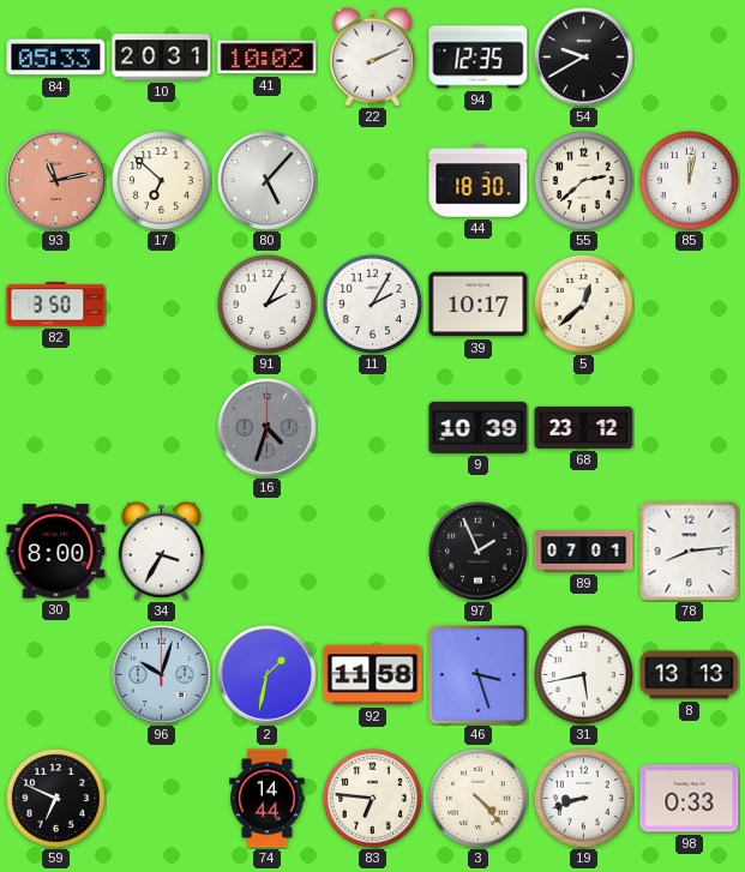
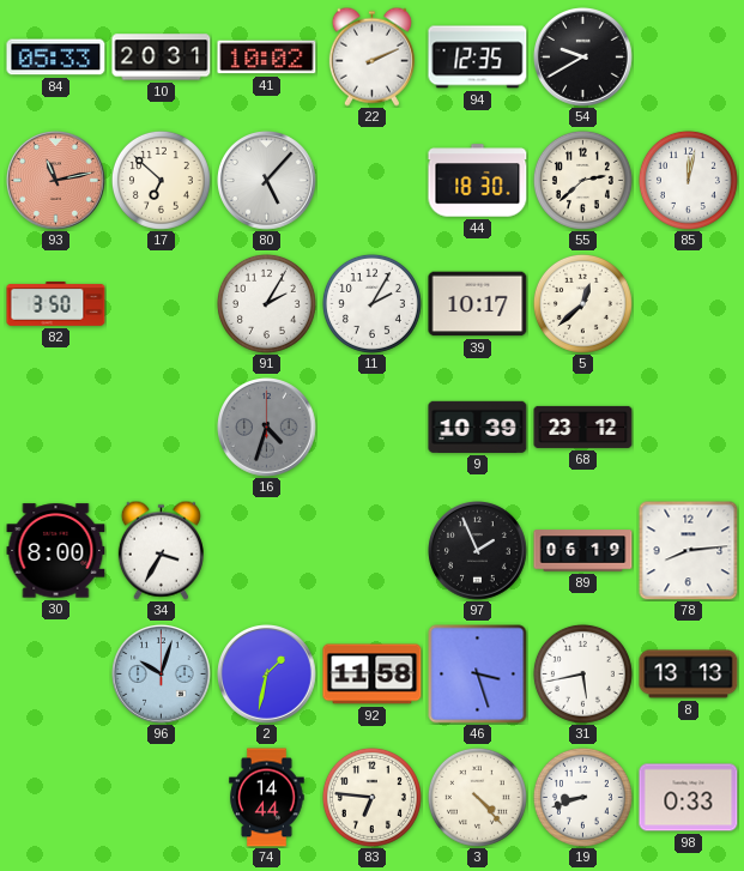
89: 07:01 -> 06:19
59: 6:49 -> none
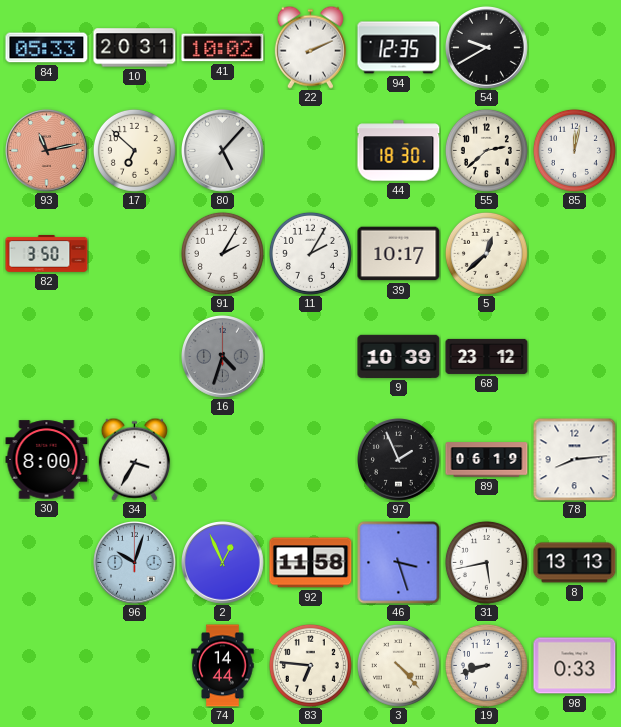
2: 1:32 -> 12:56
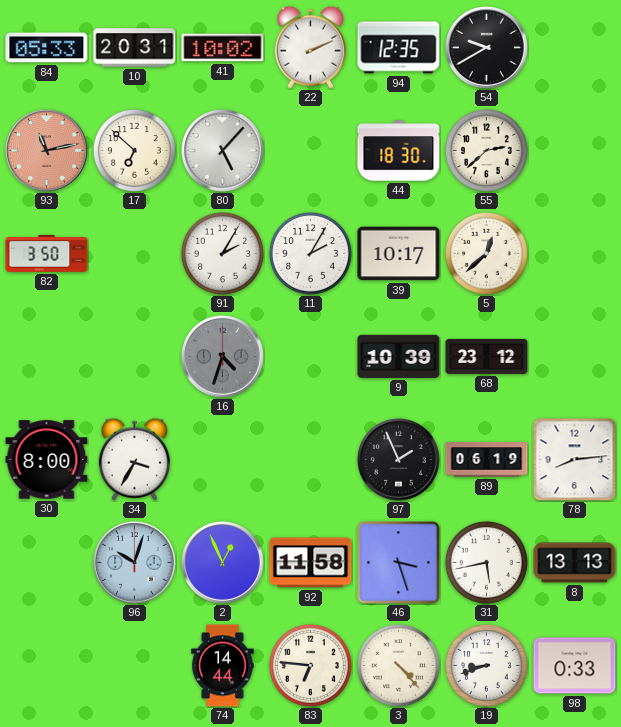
85: 12:02 -> none
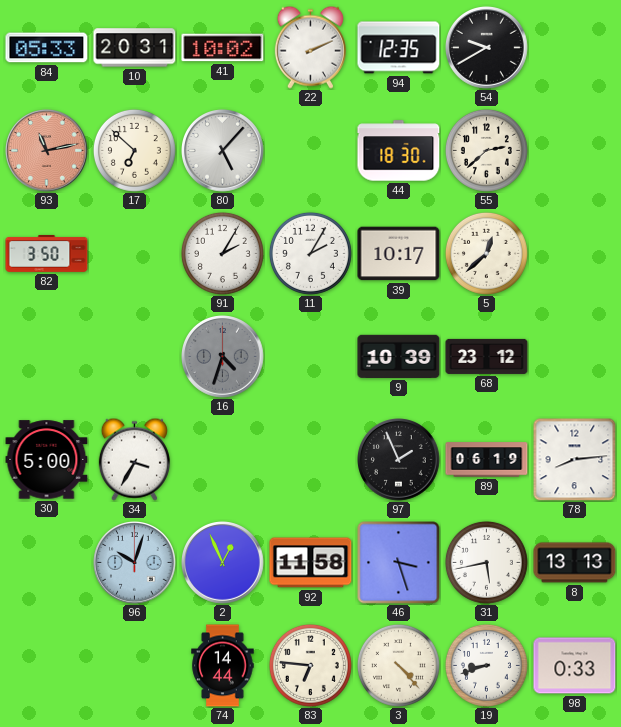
30: 8:00 -> 5:00
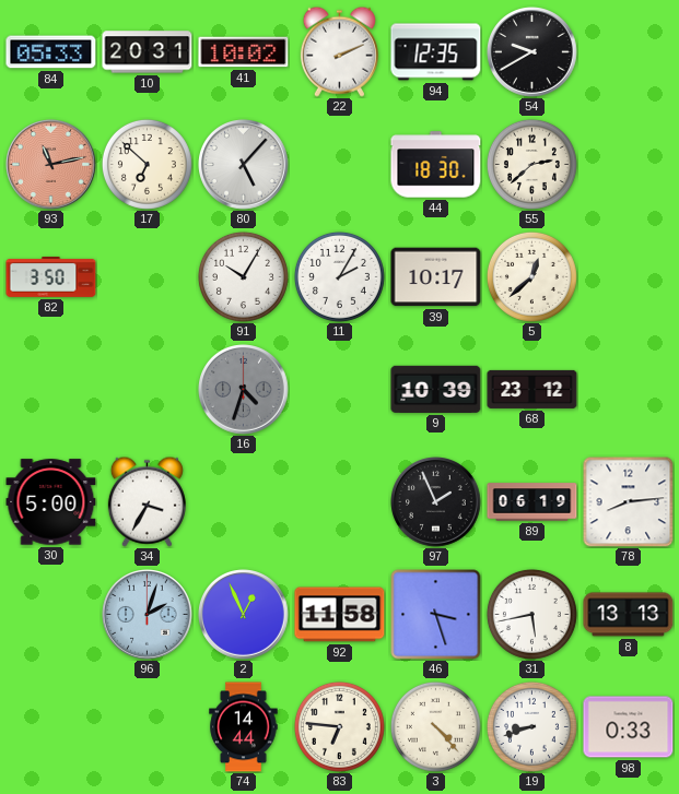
91: 2:05 -> 10:05
96: 10:03 -> 2:03
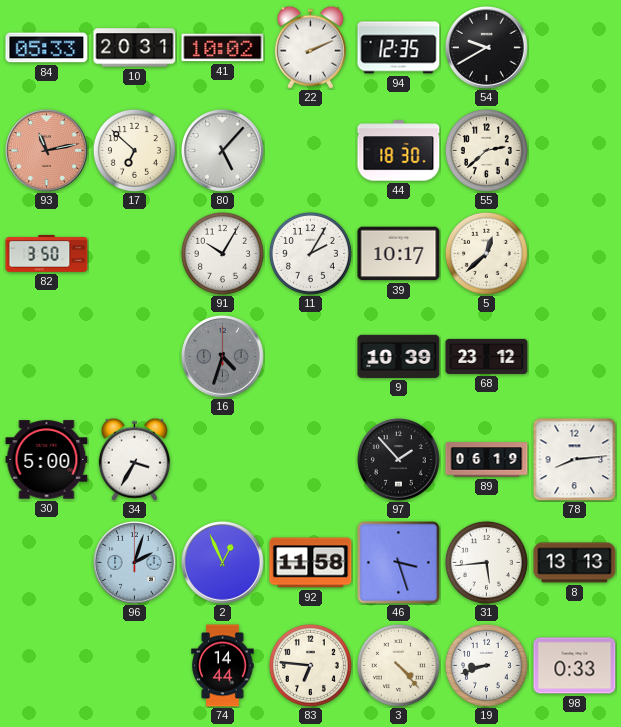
97: 1:56 -> 1:53
31: 5:43 -> 5:44
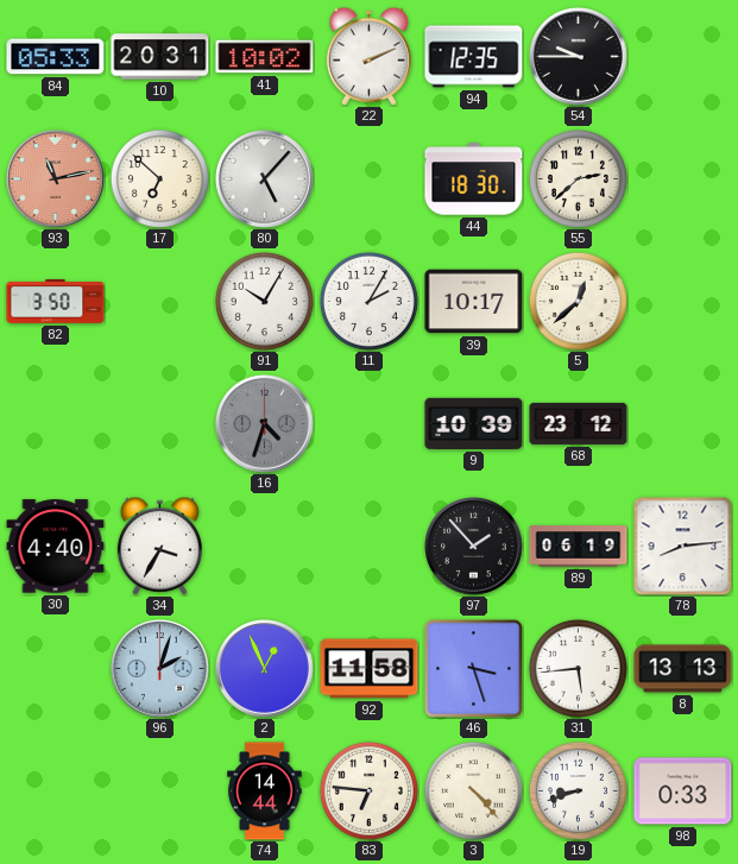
54: 9:40 -> 9:45
30: 5:00 -> 4:40
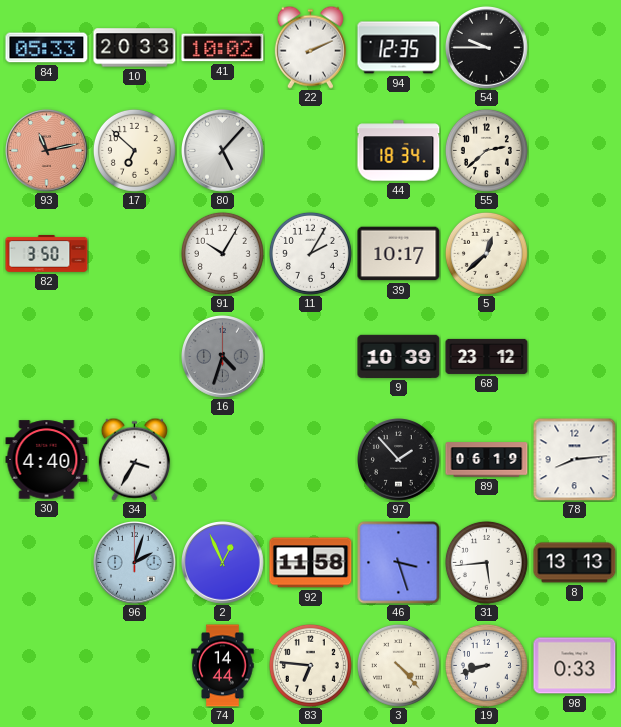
10: 20:31 -> 20:33
44: 18:30 -> 18:34
